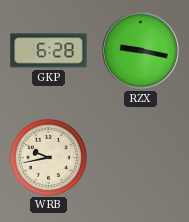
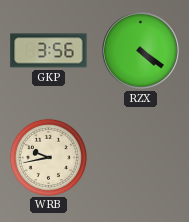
GKP: 6:28 -> 3:56
RZX: 9:17 -> 4:21
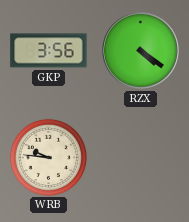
WRB: 9:43 -> 9:46
